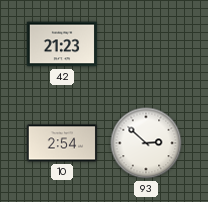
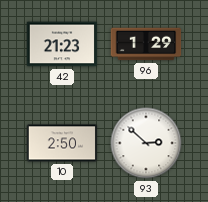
96: none -> 1:29
10: 2:54 -> 2:50
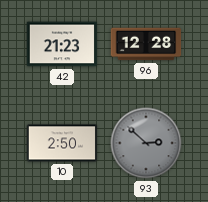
96: 1:29 -> 12:28
93 dial: white -> grey
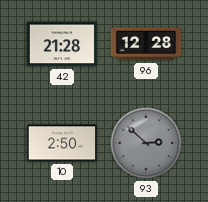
42: 21:23 -> 21:28
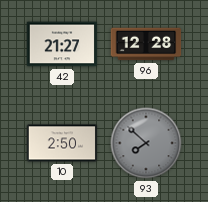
42: 21:28 -> 21:27
93: 2:52 -> 7:52
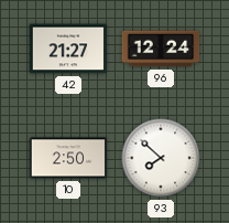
96: 12:28 -> 12:24
93 dial: grey -> white
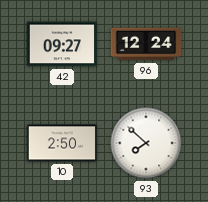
42: 21:27 -> 09:27
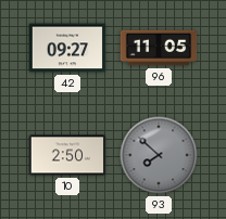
96: 12:24 -> 11:05
93 dial: white -> grey
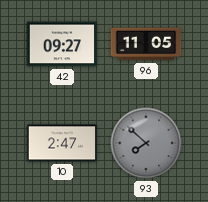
10: 2:50 -> 2:47
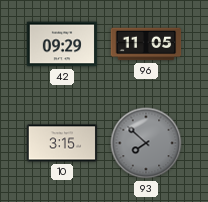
42: 09:27 -> 09:29
10: 2:47 -> 3:15
